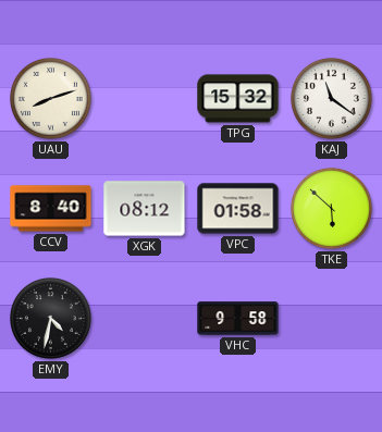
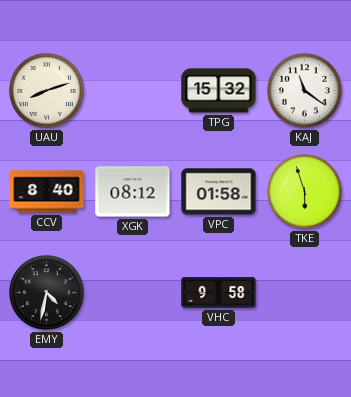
TKE: 5:52 -> 5:57
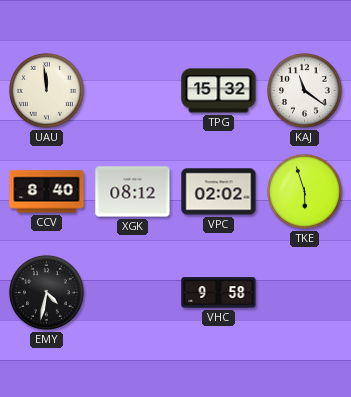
UAU: 8:12 -> 11:59
VPC: 01:58 -> 02:02
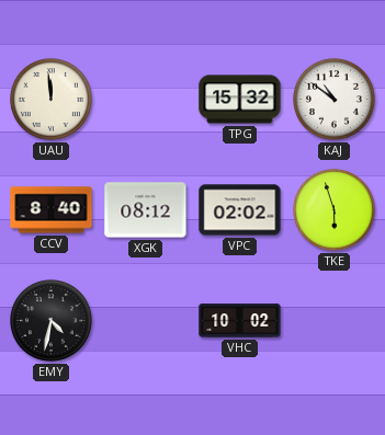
KAJ: 11:21 -> 10:51
VHC: 9:58 -> 10:02
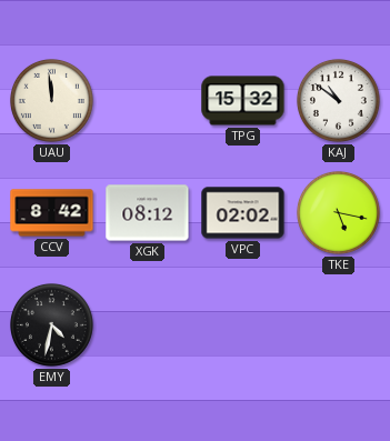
CCV: 8:40 -> 8:42
TKE: 5:57 -> 5:17
VHC: 10:02 -> none
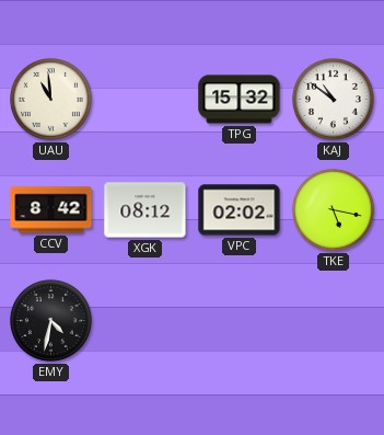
UAU: 11:59 -> 10:59
